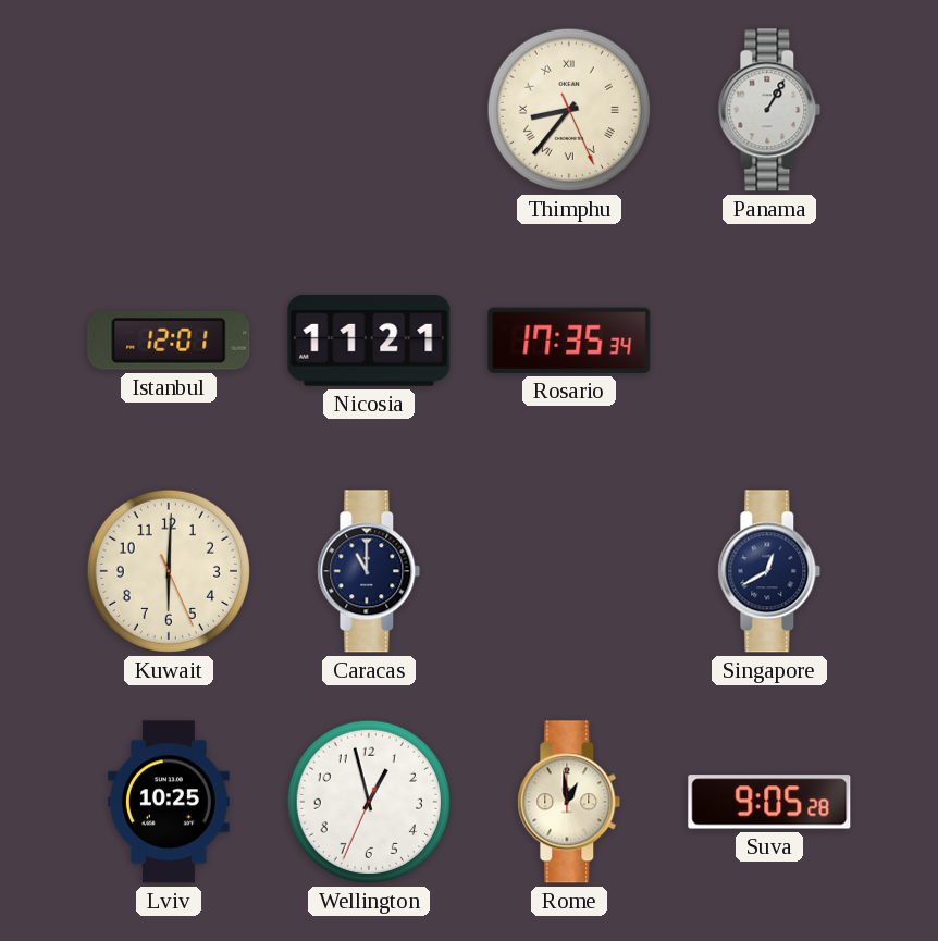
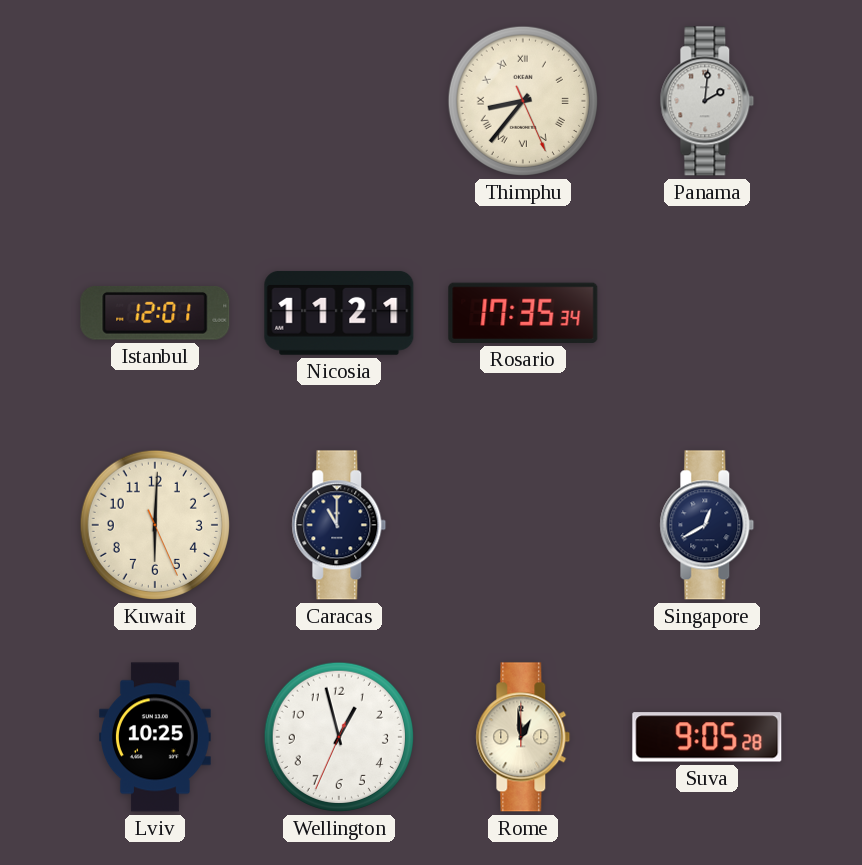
Panama: 1:05 -> 2:01
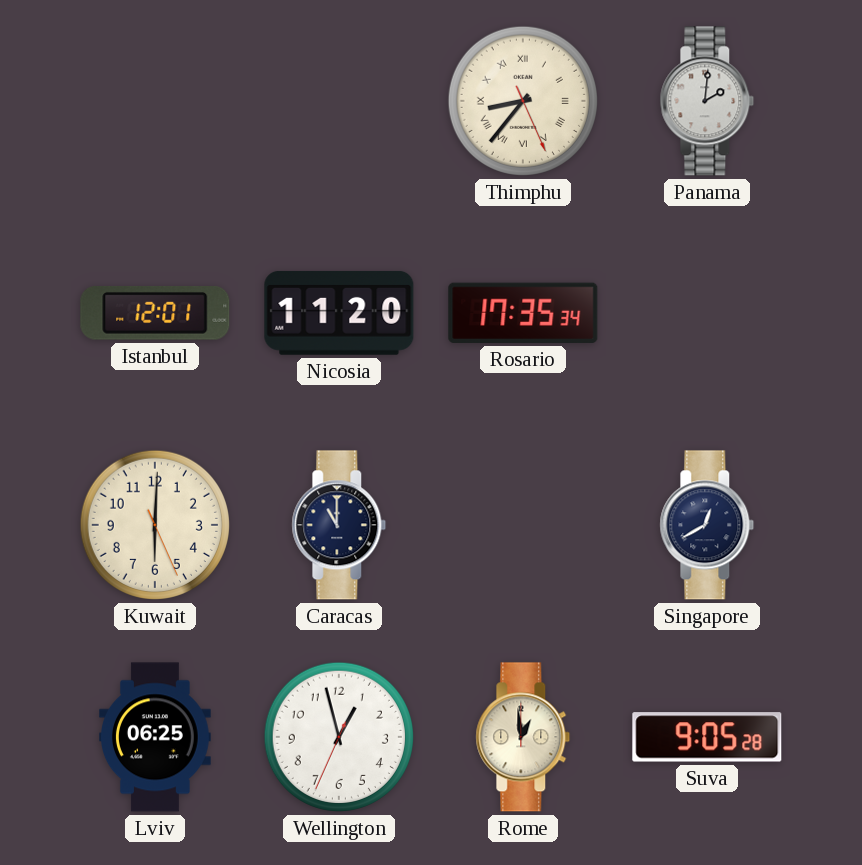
Nicosia: 11:21 -> 11:20
Lviv: 10:25 -> 06:25
